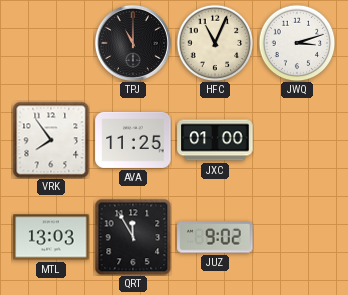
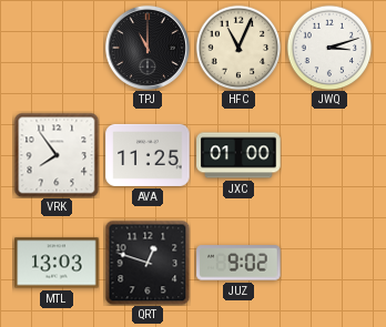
QRT: 11:55 -> 12:48
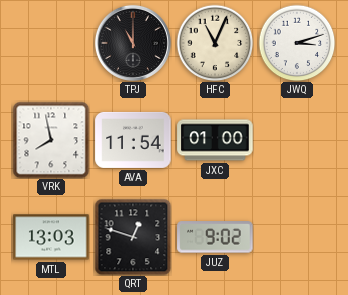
VRK: 7:54 -> 7:58
AVA: 11:25 -> 11:54
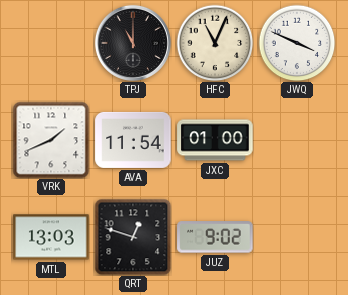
JWQ: 3:12 -> 3:49
VRK: 7:58 -> 1:41
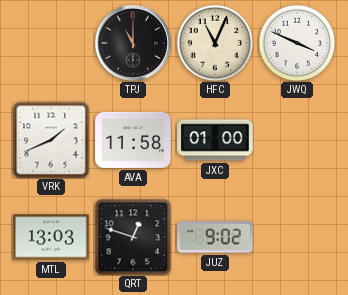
AVA: 11:54 -> 11:58
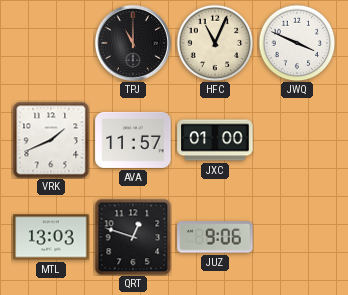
AVA: 11:58 -> 11:57
JUZ: 9:02 -> 9:06
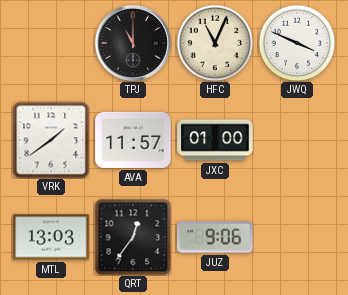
VRK: 1:41 -> 1:39
QRT: 12:48 -> 12:36
